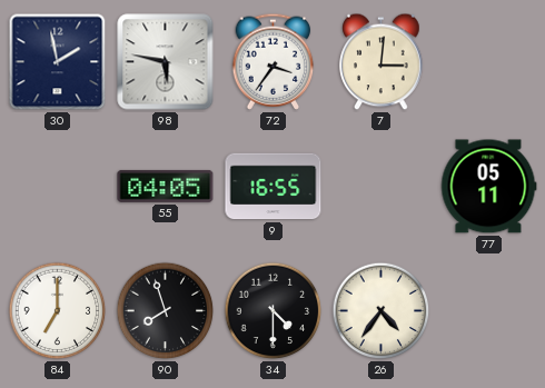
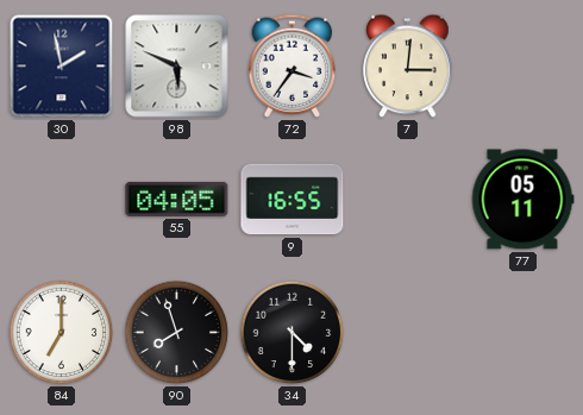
98: 5:47 -> 5:49
26: 4:36 -> none
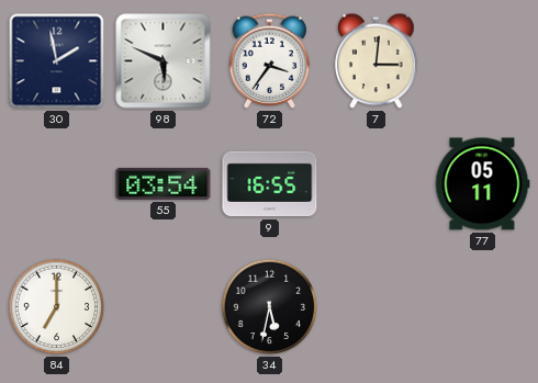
55: 04:05 -> 03:54
90: 7:57 -> none
34: 4:30 -> 5:32
